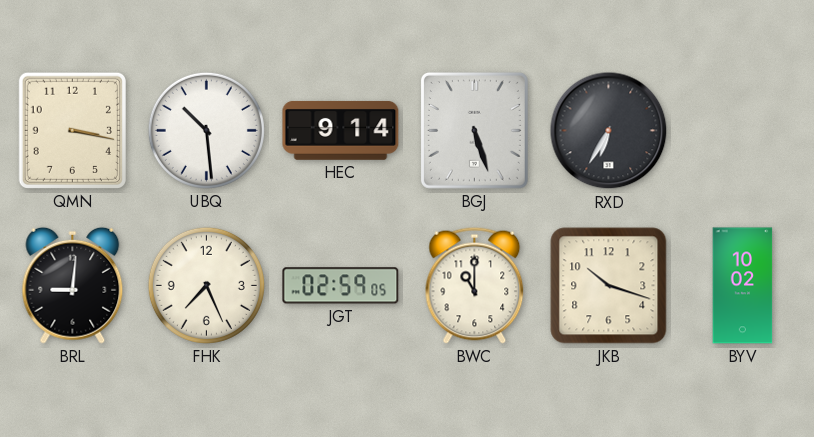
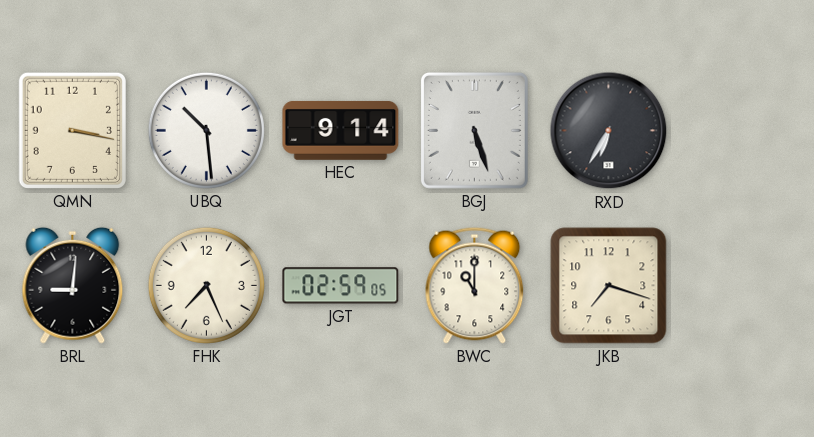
JKB: 10:18 -> 7:18
BYV: 10:02 -> none
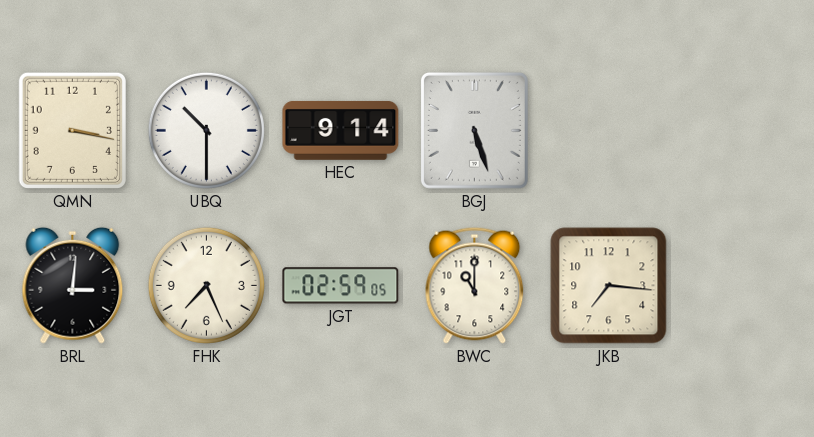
UBQ: 10:29 -> 10:30
RXD: 6:35 -> none
BRL: 9:01 -> 3:01
JKB: 7:18 -> 7:16
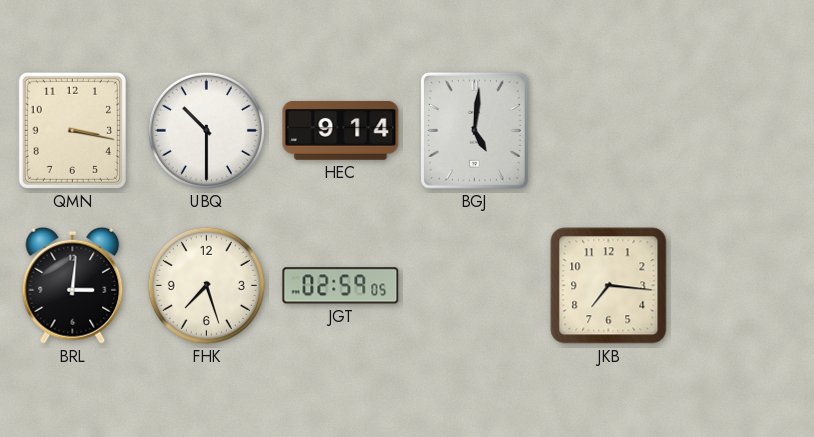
BGJ: 5:27 -> 5:01
FHK: 7:26 -> 7:27
BWC: 11:00 -> none
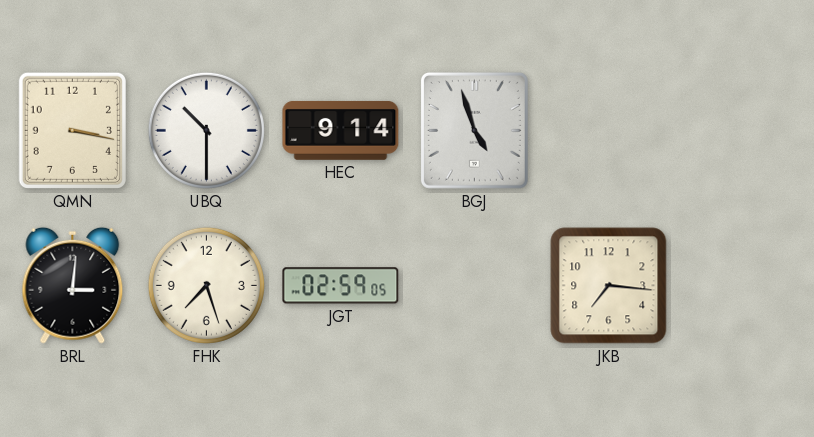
BGJ: 5:01 -> 4:57
